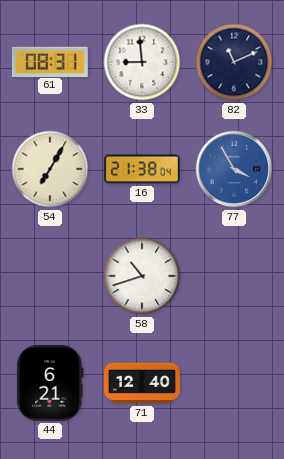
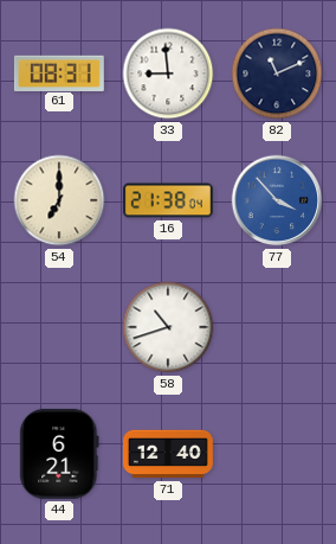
54: 7:05 -> 7:00
77: 3:55 -> 3:53
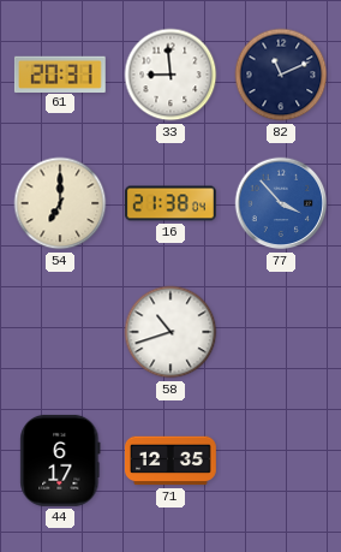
61: 08:31 -> 20:31
44: 6:21 -> 6:17
71: 12:40 -> 12:35
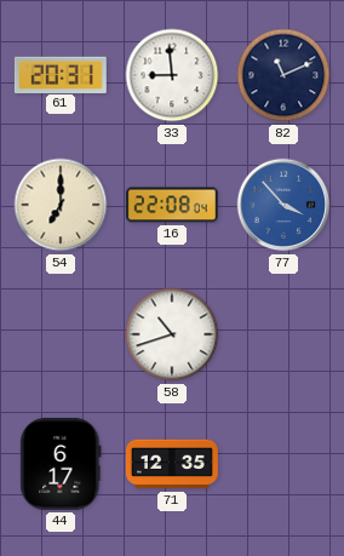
16: 21:38 -> 22:08
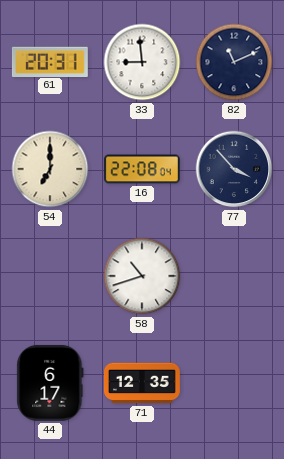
77 dial: blue -> navy
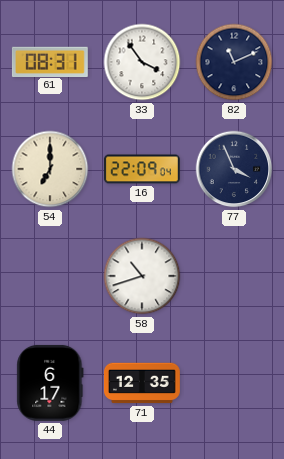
61: 20:31 -> 08:31
33: 8:59 -> 3:54
16: 22:08 -> 22:09
77: 3:53 -> 3:56
